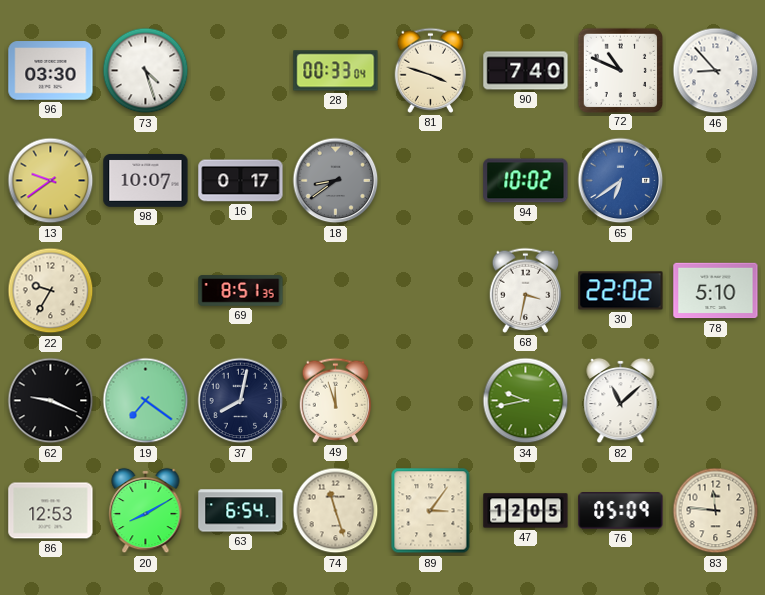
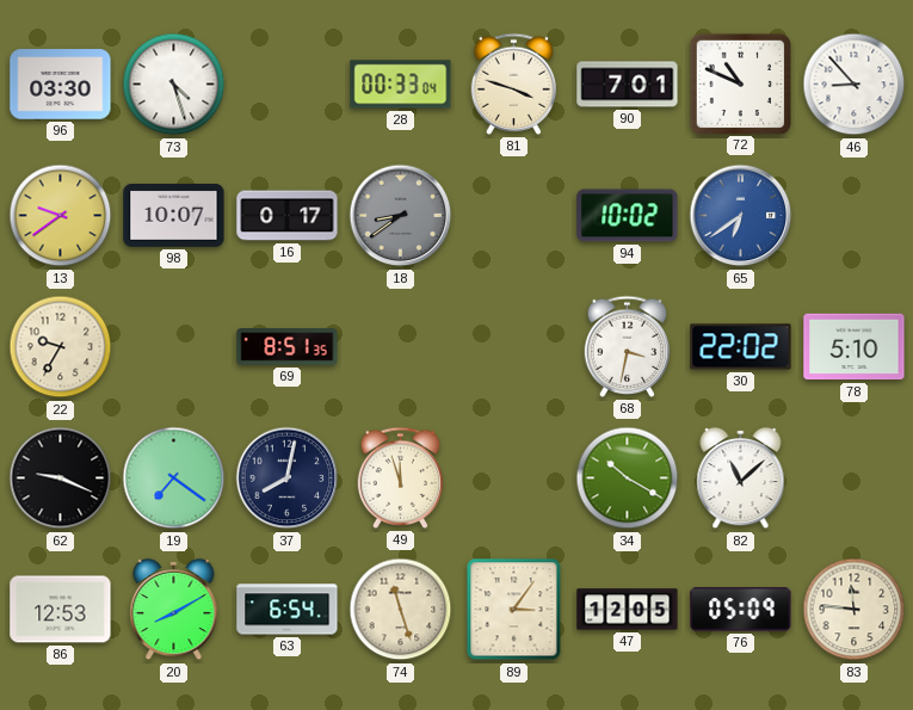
90: 7:40 -> 7:01
34: 9:43 -> 10:20
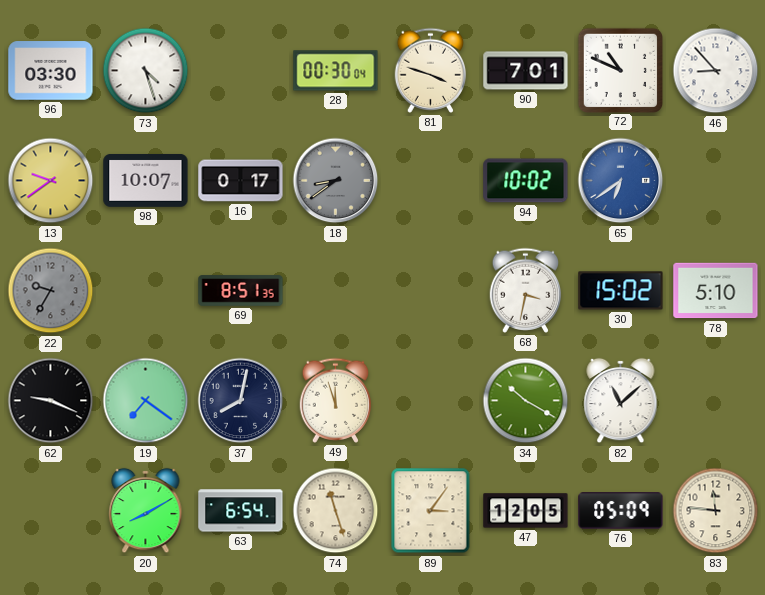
28: 00:33 -> 00:30
22 dial: cream -> grey
30: 22:02 -> 15:02
86: 12:53 -> none
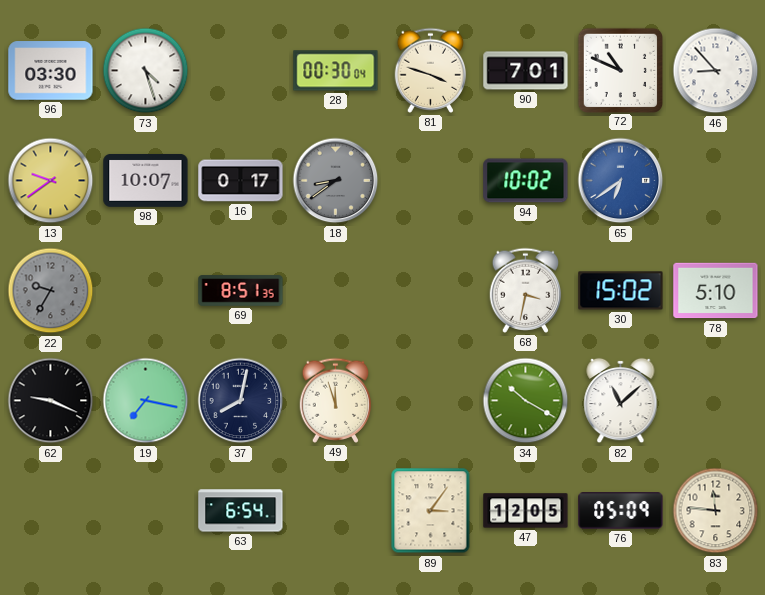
19: 7:21 -> 7:17
20: 8:10 -> none
74: 11:27 -> none
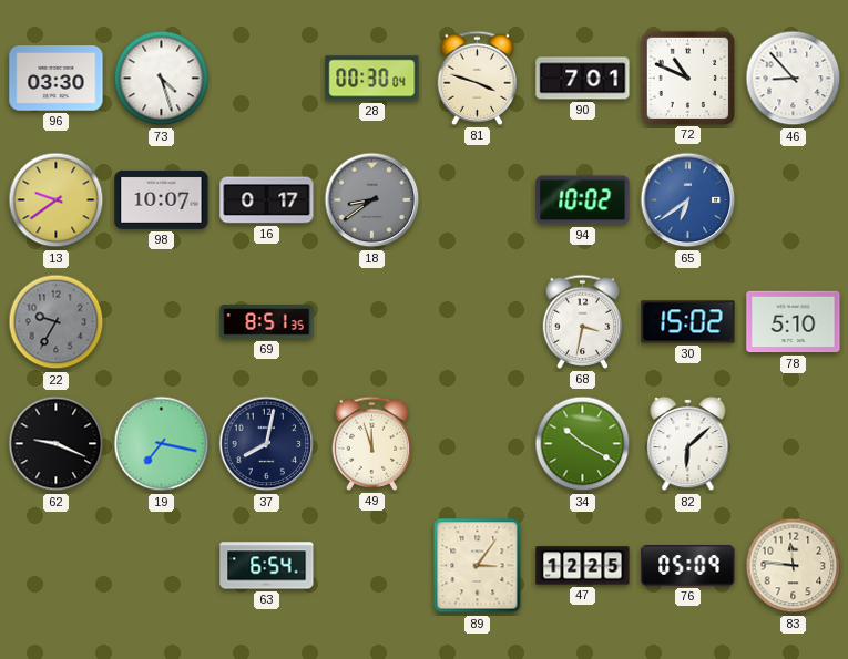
82: 11:08 -> 6:08
47: 12:05 -> 12:25
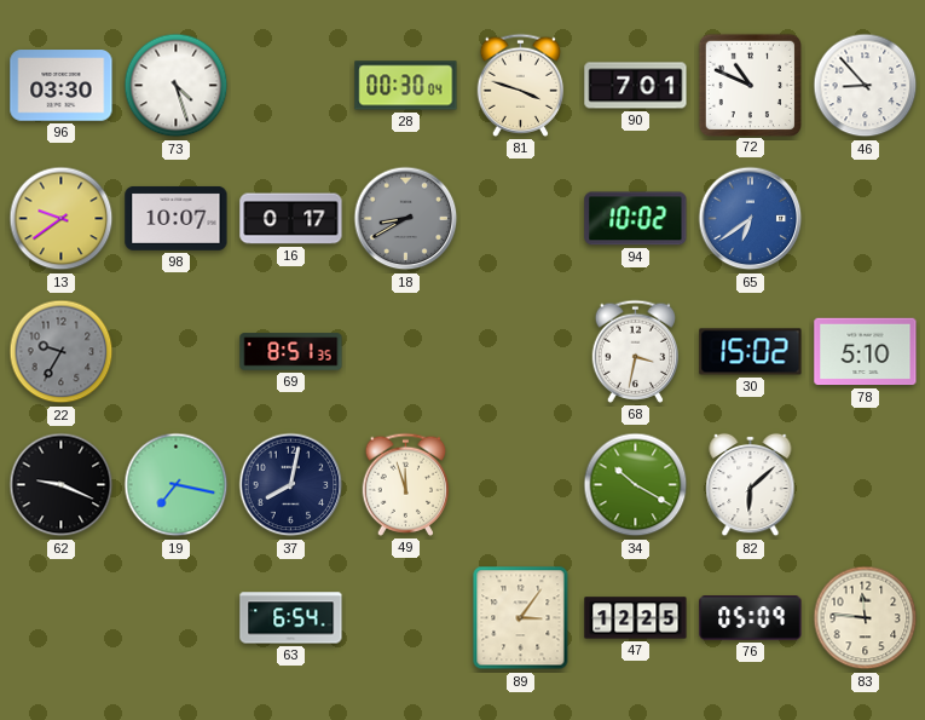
18: 8:39 -> 8:40
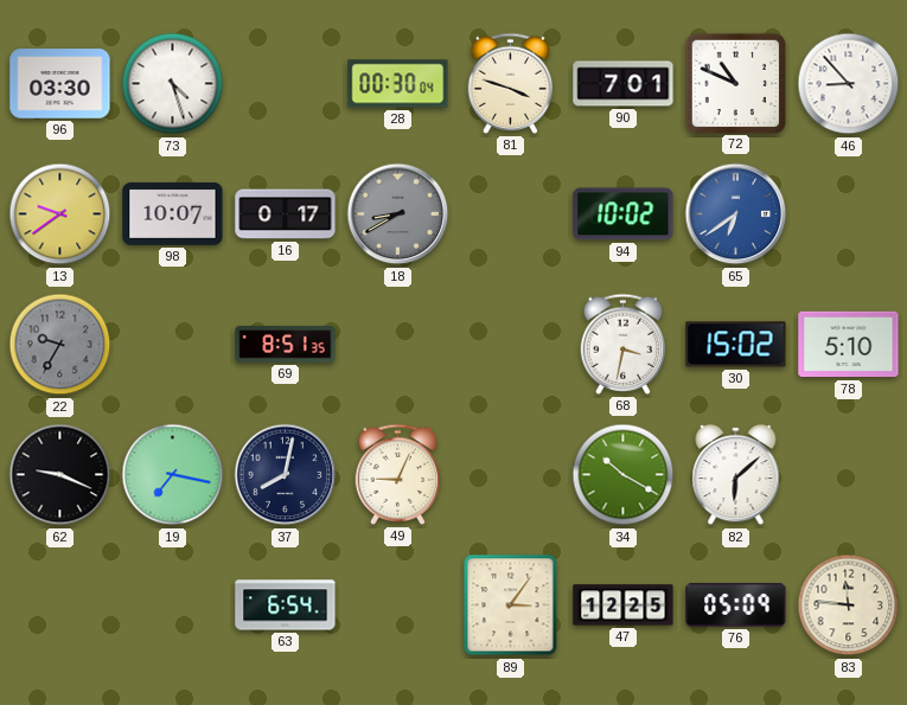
49: 11:57 -> 9:04
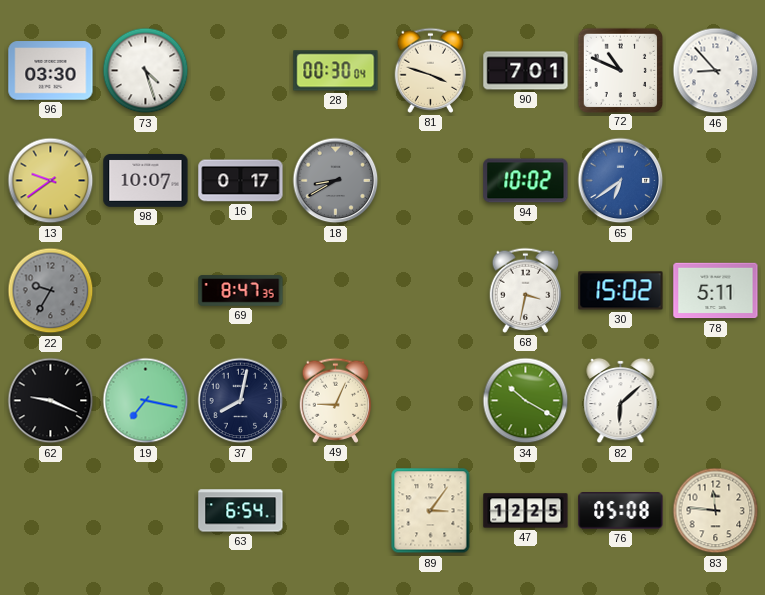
69: 8:51 -> 8:47
78: 5:10 -> 5:11
76: 05:09 -> 05:08
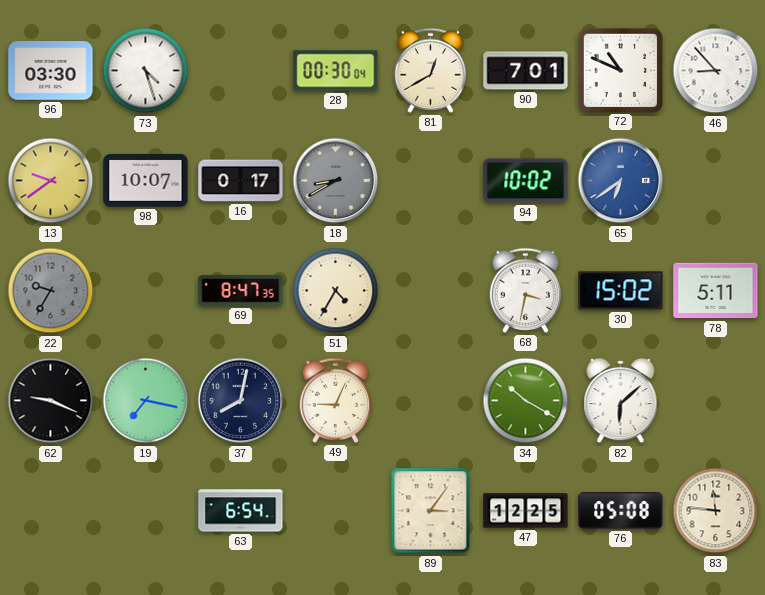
81: 3:48 -> 12:40
51: none -> 4:35
